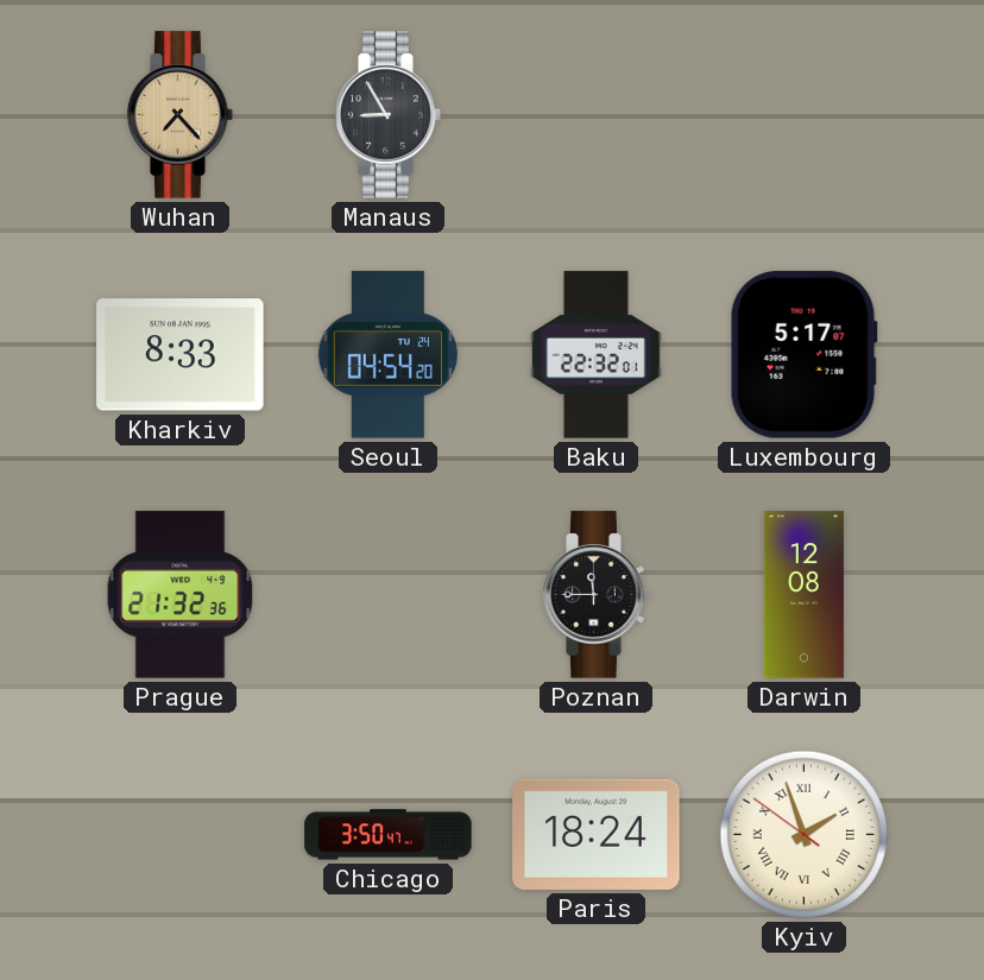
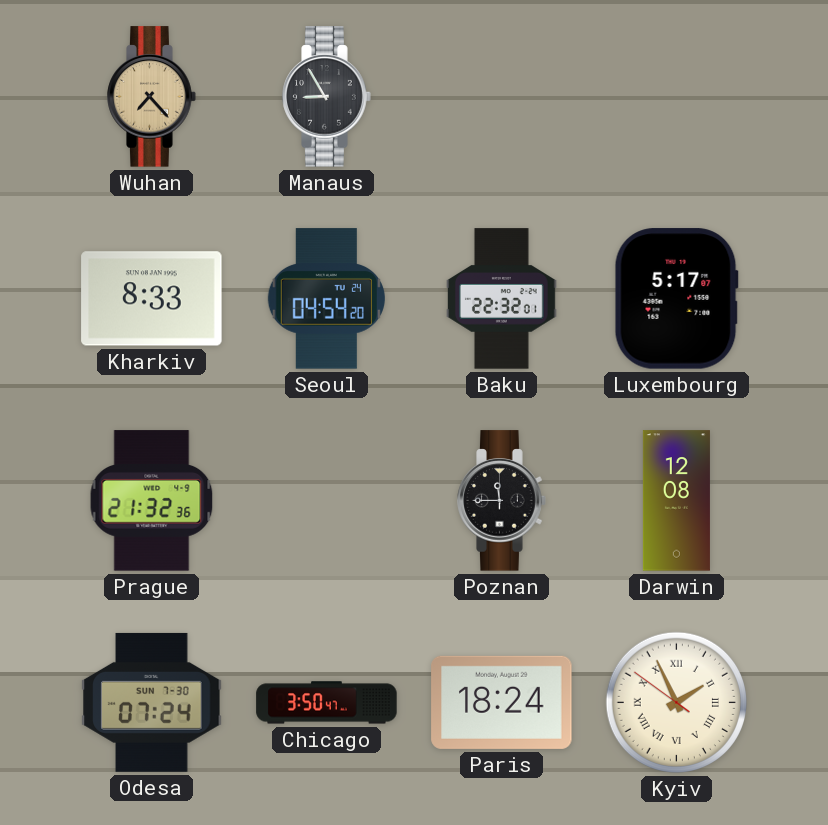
Odesa: none -> 07:24
Kyiv: 1:56 -> 1:55
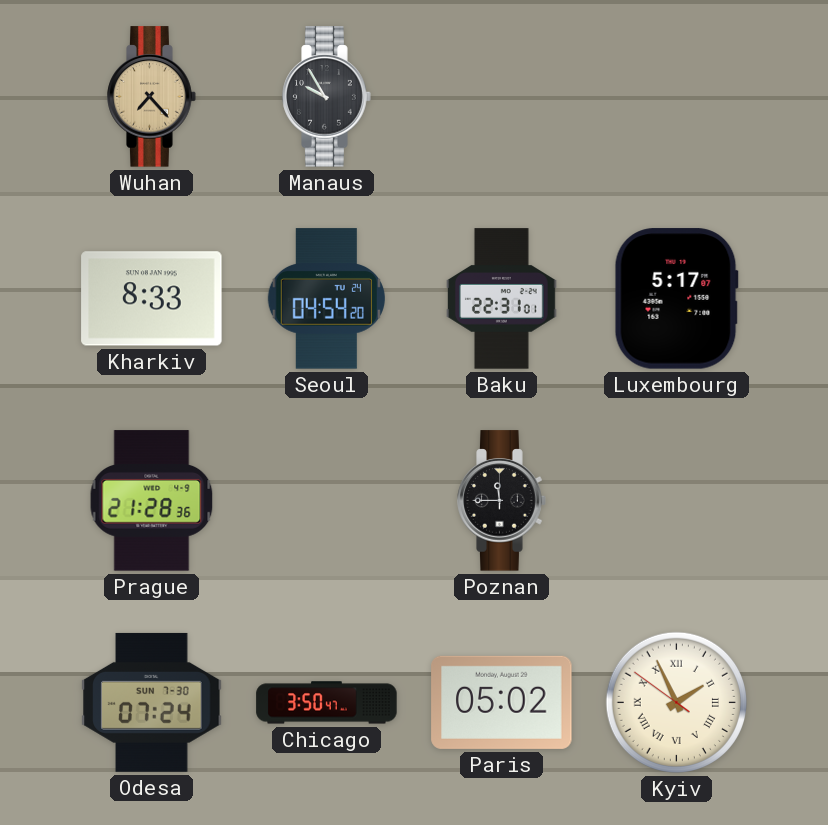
Manaus: 8:55 -> 9:55
Baku: 22:32 -> 22:31
Prague: 21:32 -> 21:28
Darwin: 12:08 -> none
Paris: 18:24 -> 05:02
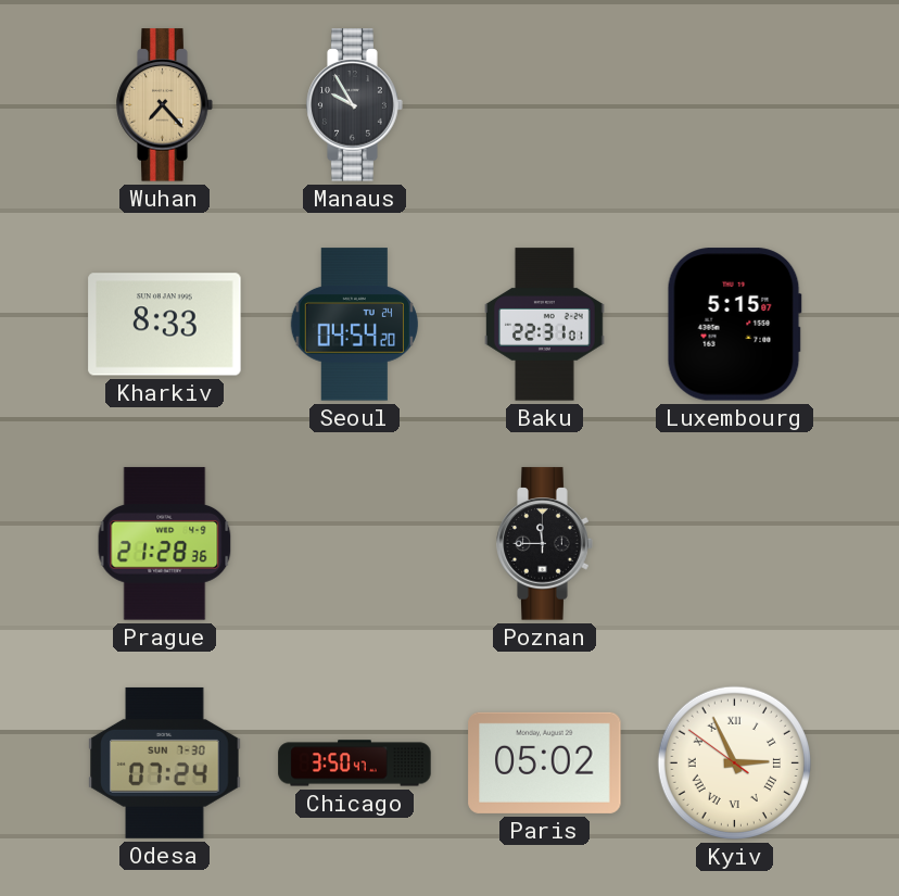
Luxembourg: 5:17 -> 5:15
Kyiv: 1:55 -> 2:55
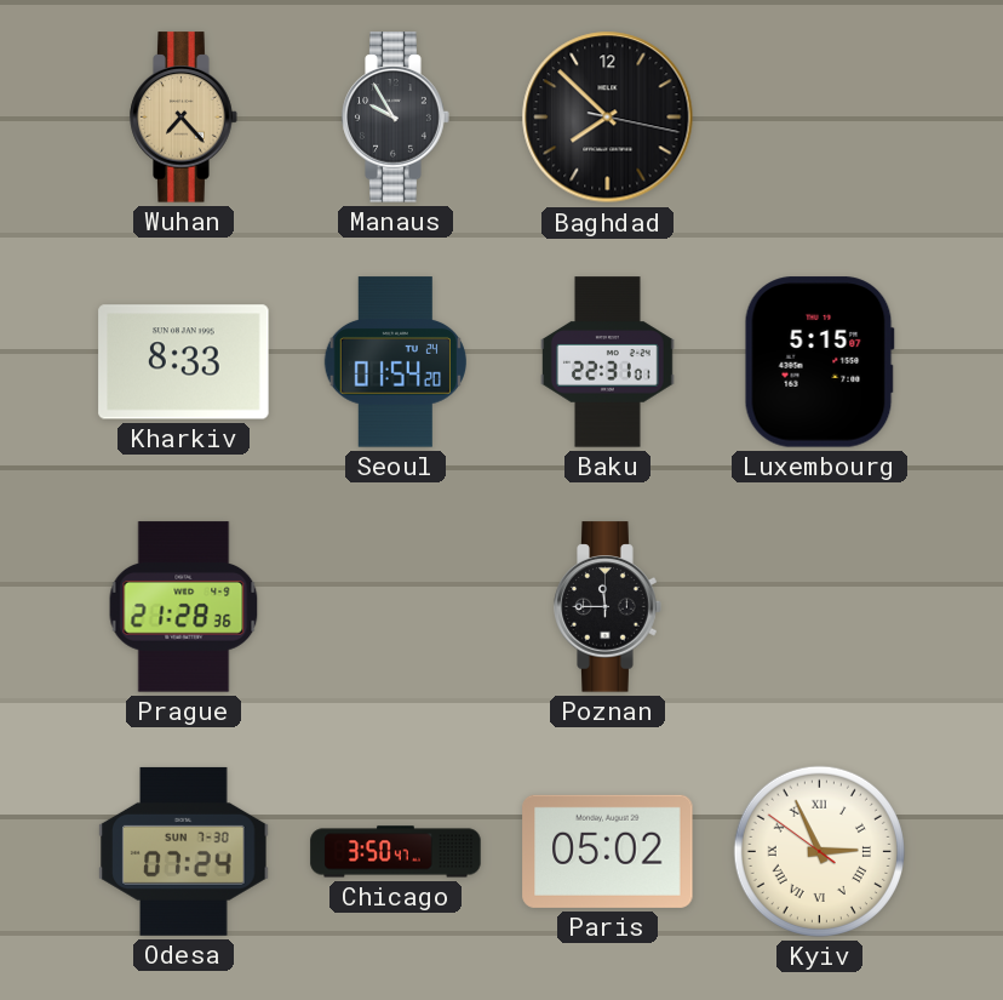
Baghdad: none -> 7:52
Seoul: 04:54 -> 01:54
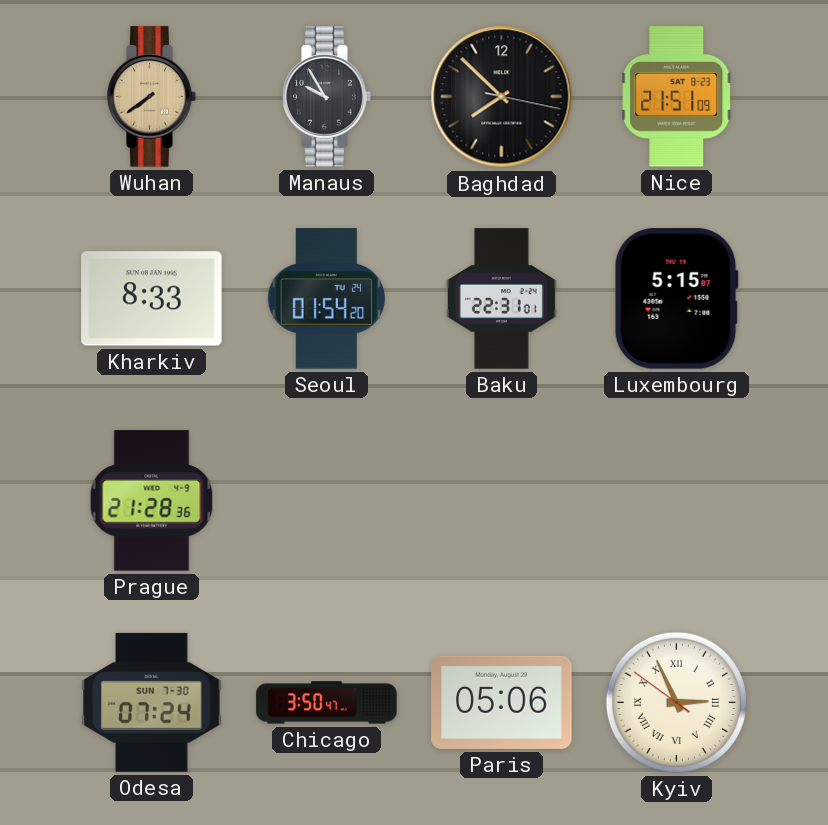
Wuhan: 7:23 -> 7:39
Nice: none -> 21:51
Poznan: 11:45 -> none
Paris: 05:02 -> 05:06
